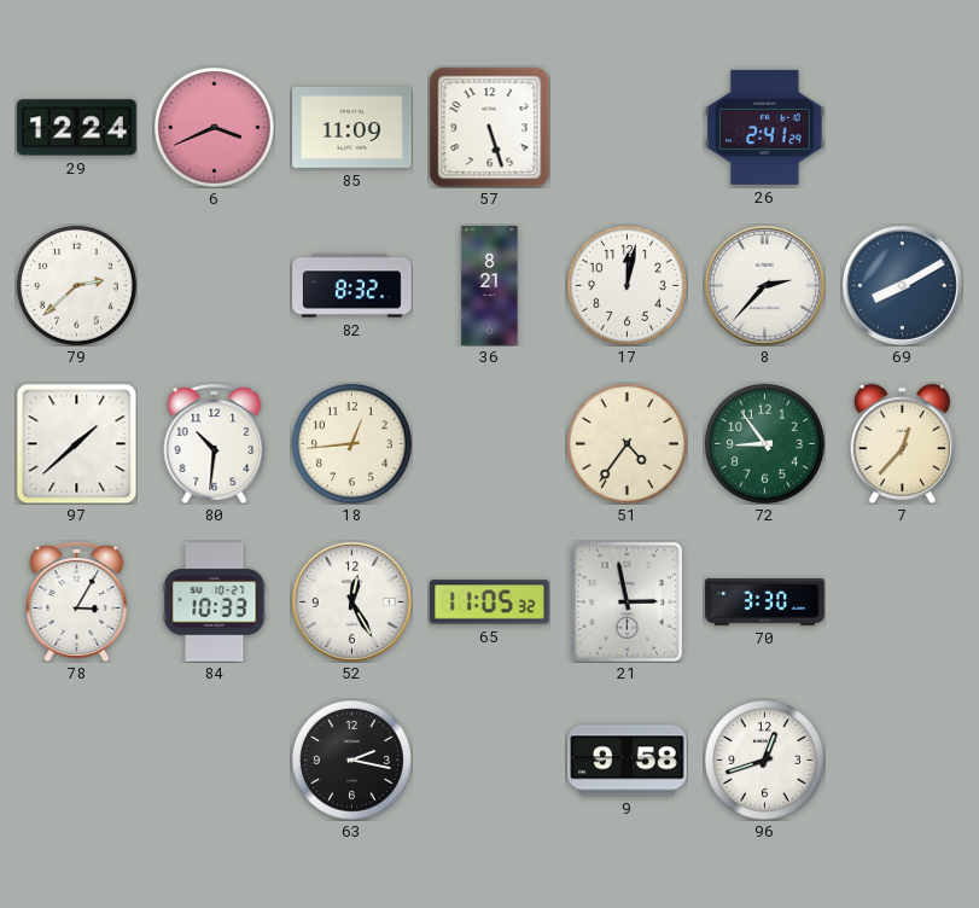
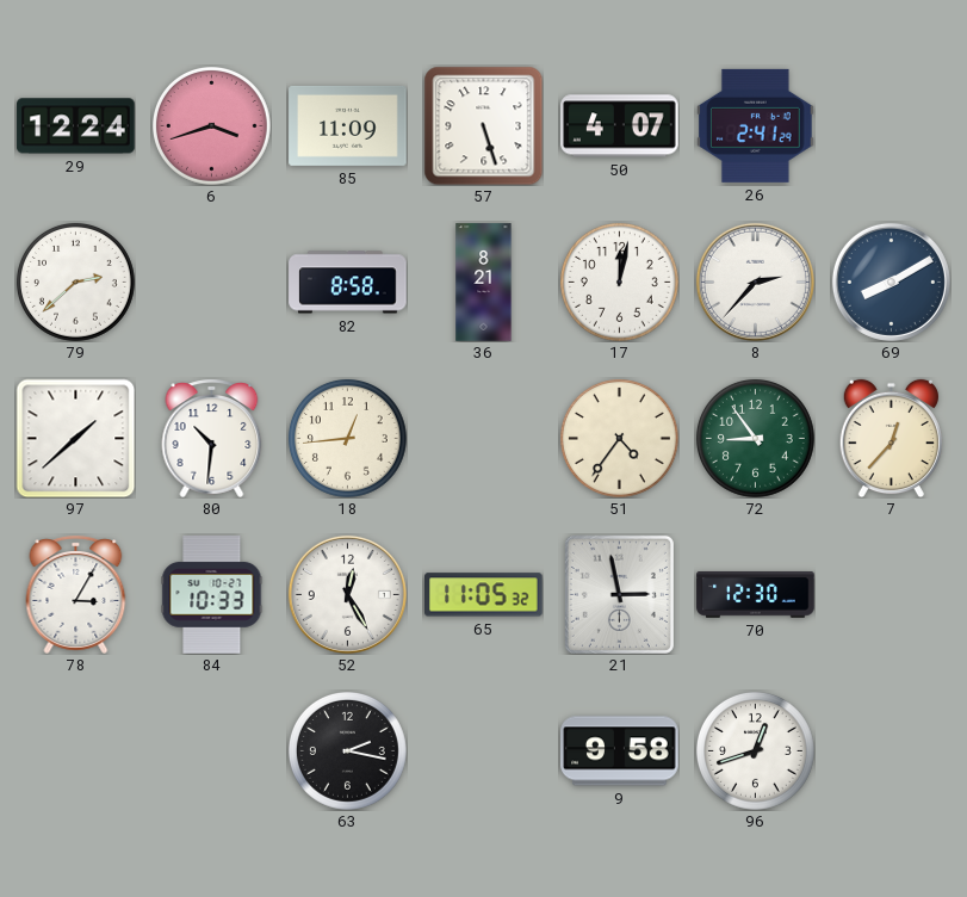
6: 3:41 -> 3:42
50: none -> 4:07
82: 8:32 -> 8:58
70: 3:30 -> 12:30
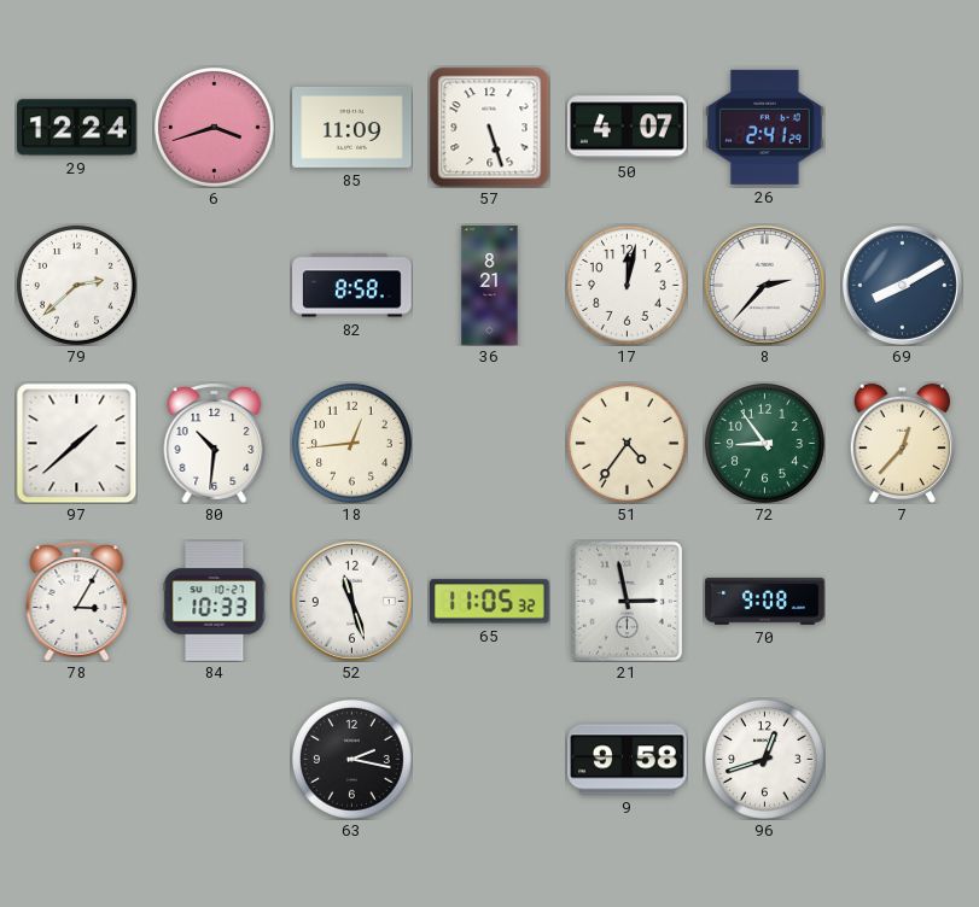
52: 12:25 -> 11:27
70: 12:30 -> 9:08
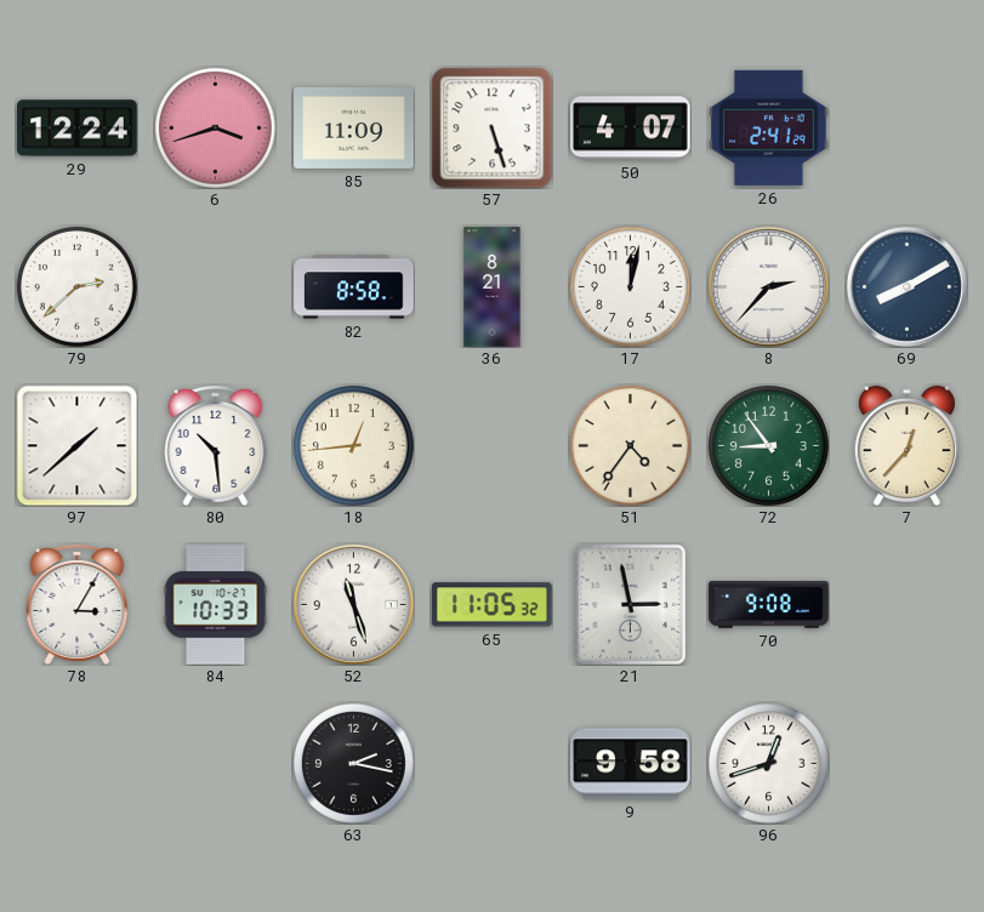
80: 10:31 -> 10:29
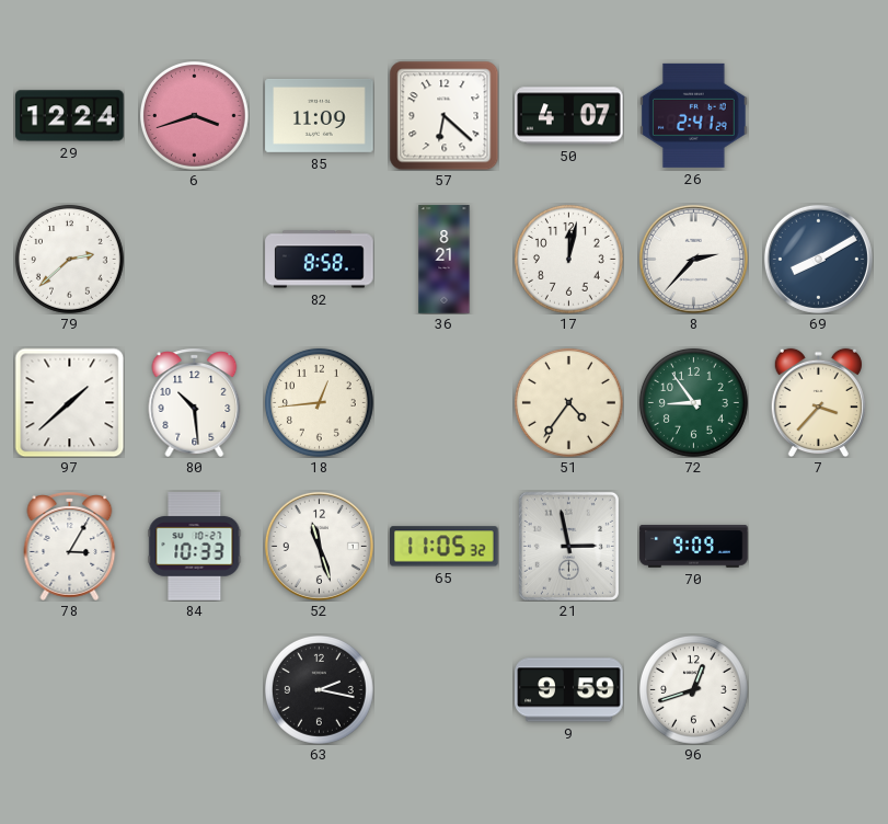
57: 5:27 -> 6:22
7: 12:37 -> 3:37
70: 9:08 -> 9:09
9: 9:58 -> 9:59
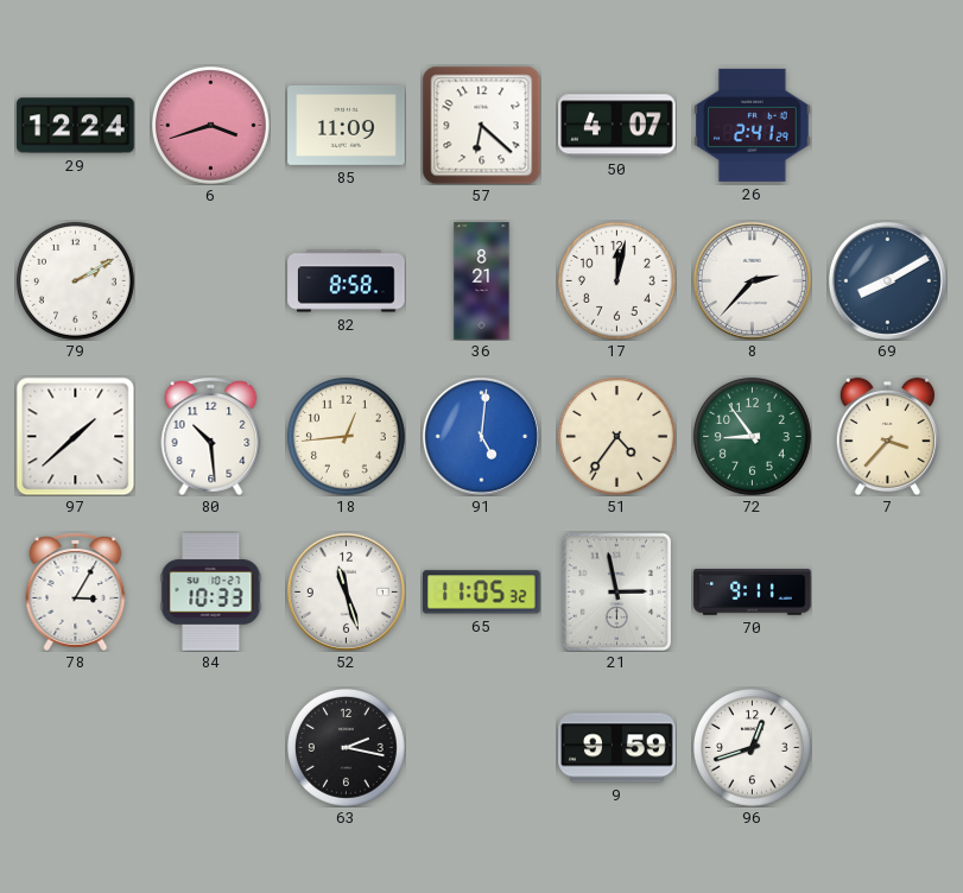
79: 2:38 -> 2:10
91: none -> 5:01
70: 9:09 -> 9:11
